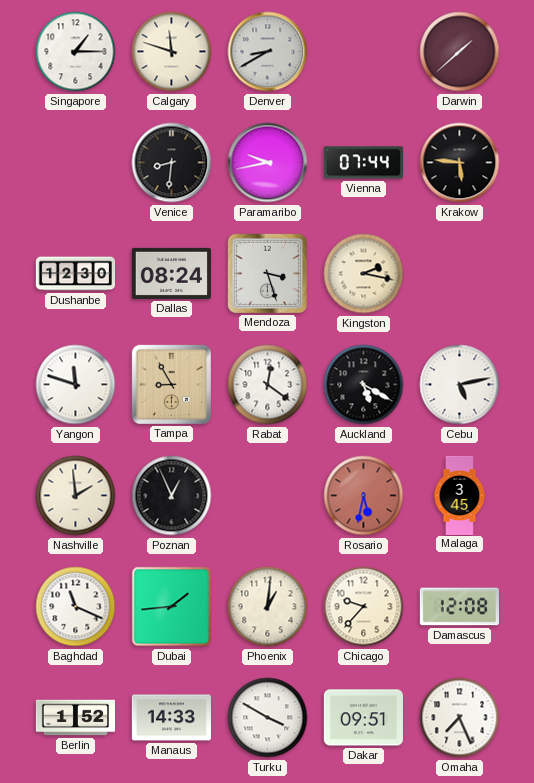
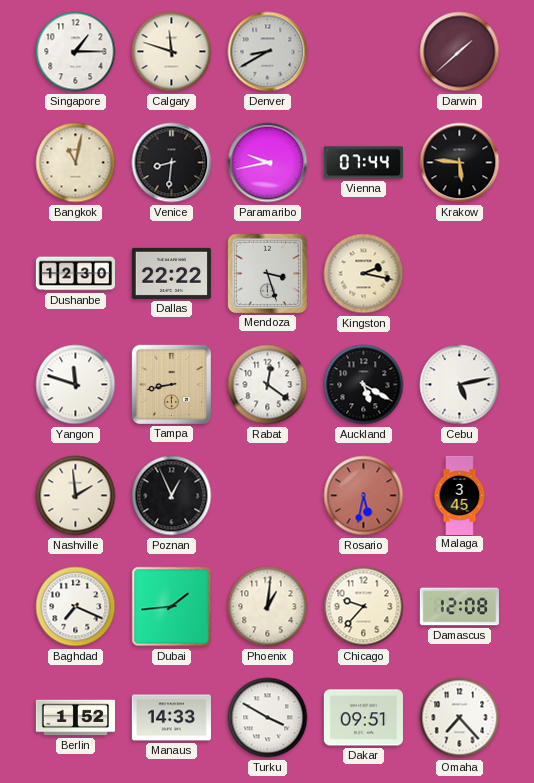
Bangkok: none -> 11:02
Dallas: 08:24 -> 22:22
Tampa: 8:55 -> 8:43
Baghdad: 11:19 -> 7:19
Omaha: 7:26 -> 7:23
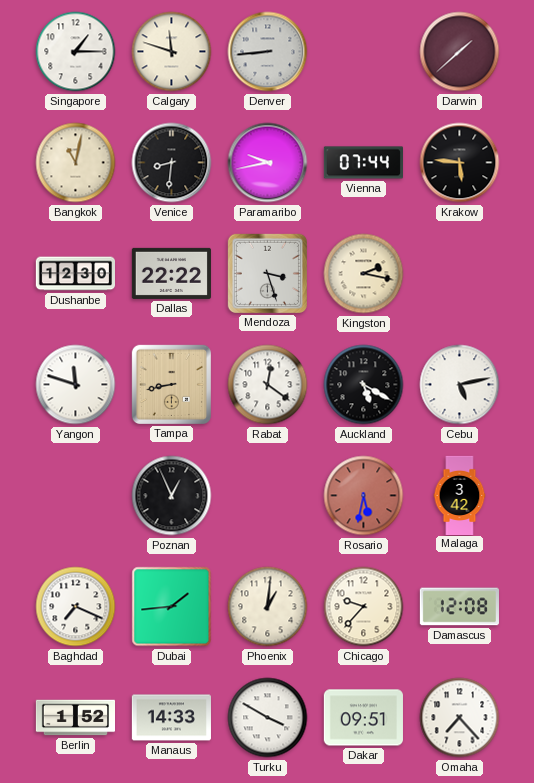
Denver: 8:40 -> 8:44
Nashville: 1:59 -> none
Malaga: 3:45 -> 3:42
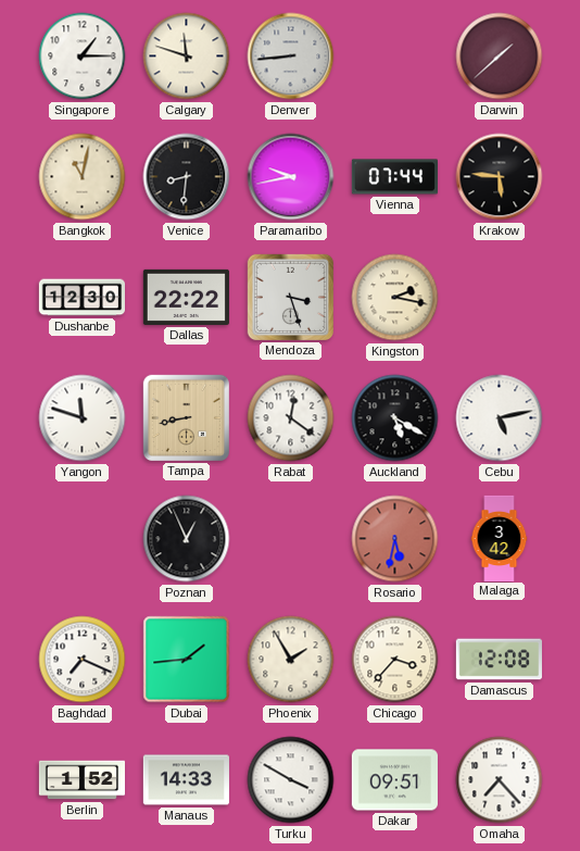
Phoenix: 1:01 -> 1:55
Chicago: 9:37 -> 3:37
